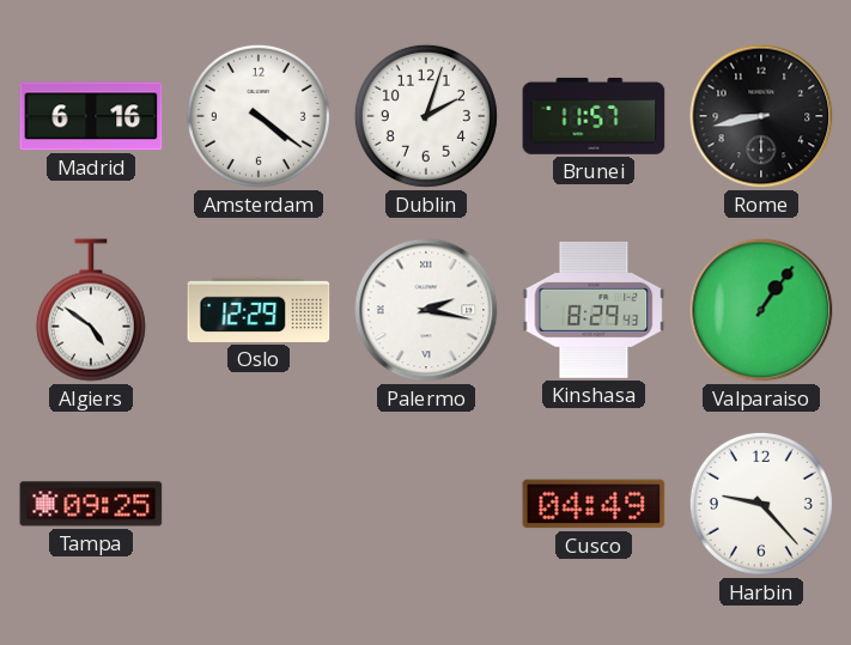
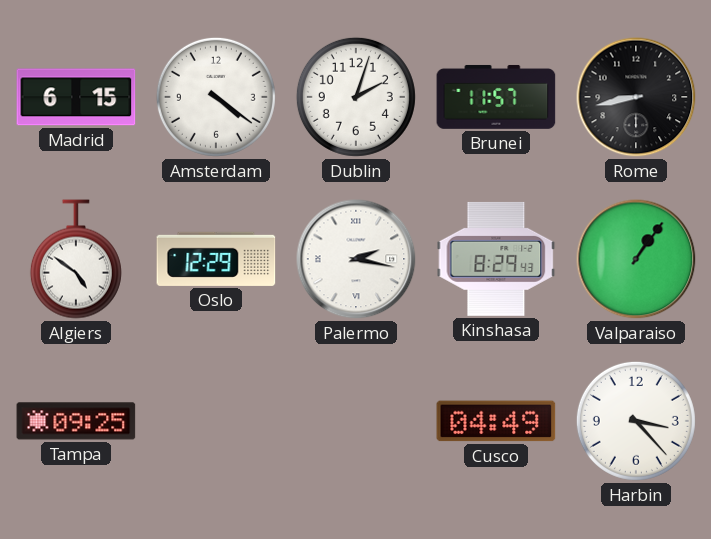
Madrid: 6:16 -> 6:15
Harbin: 9:23 -> 3:23
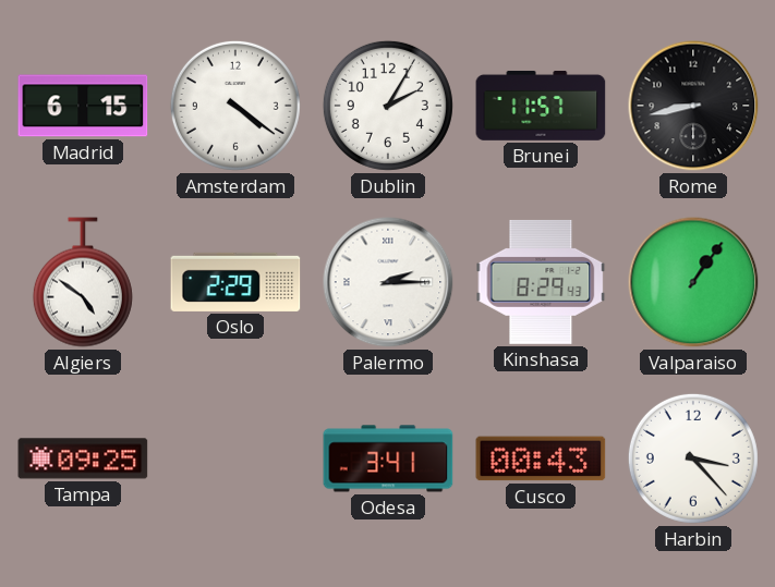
Dublin: 2:03 -> 2:05
Oslo: 12:29 -> 2:29
Palermo: 2:17 -> 2:15
Odesa: none -> 3:41
Cusco: 04:49 -> 00:43
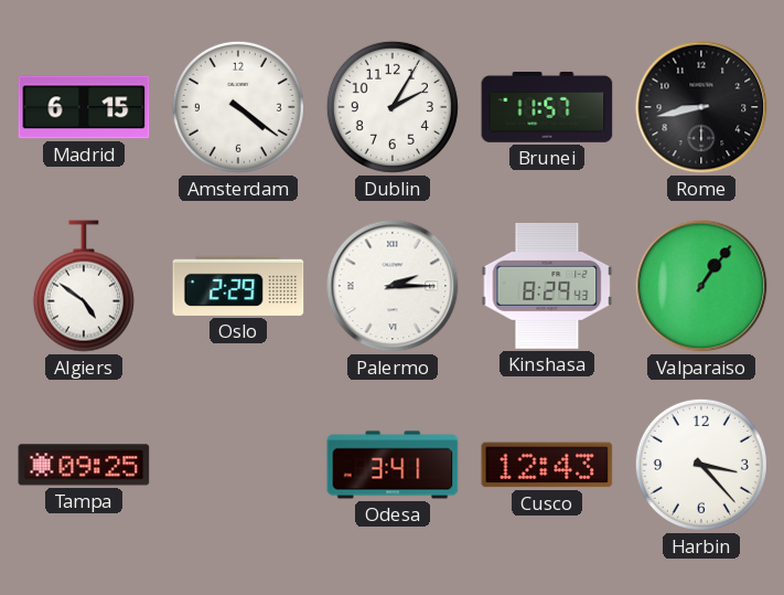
Cusco: 00:43 -> 12:43
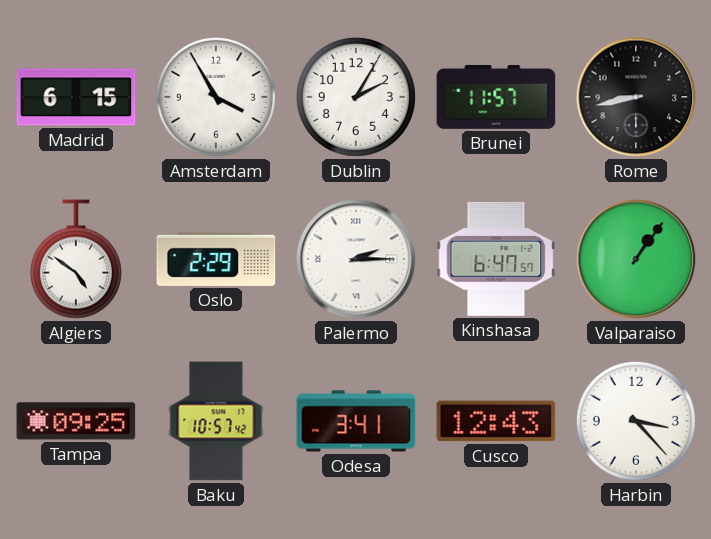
Amsterdam: 4:21 -> 3:55
Kinshasa: 8:29 -> 6:47
Baku: none -> 10:57
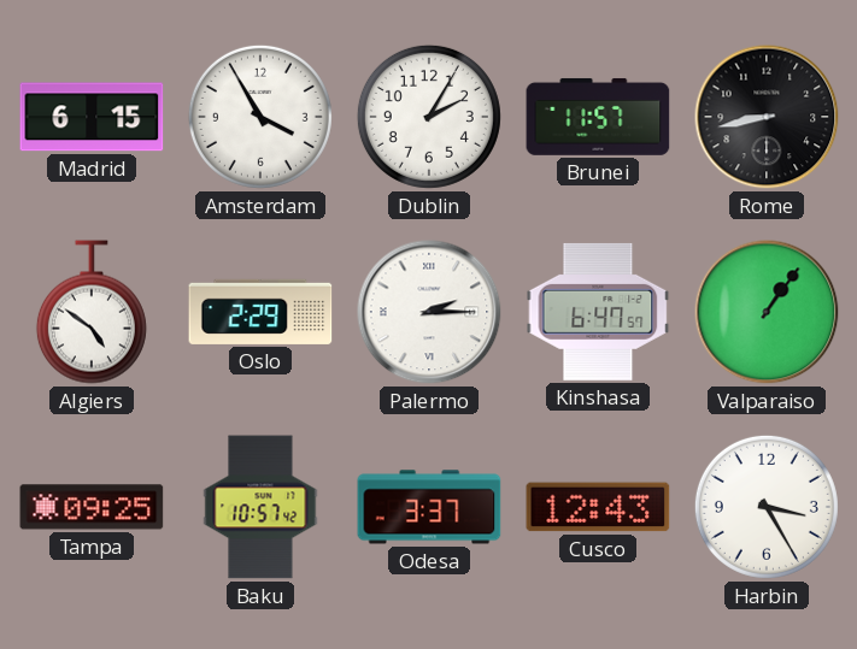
Odesa: 3:41 -> 3:37
Harbin: 3:23 -> 3:25
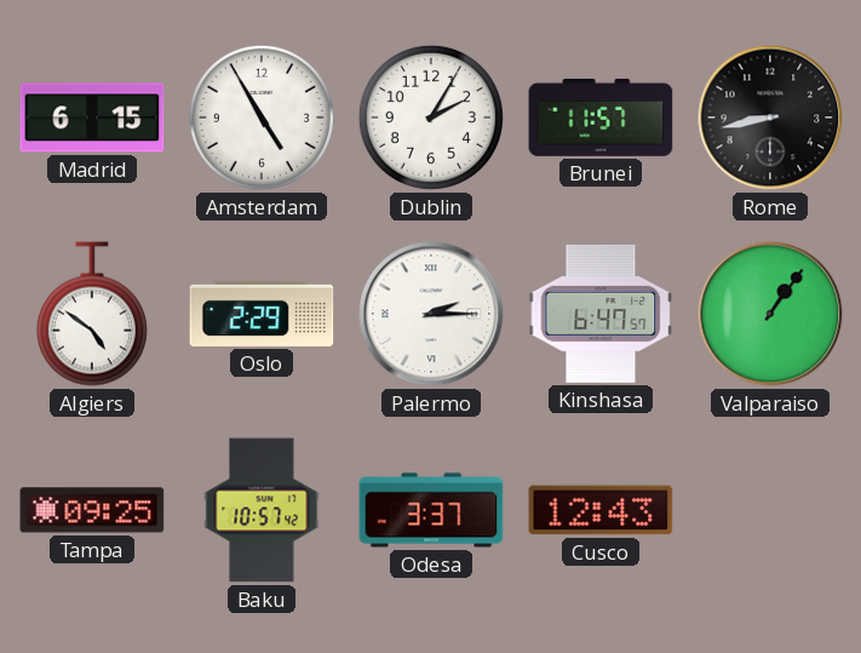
Amsterdam: 3:55 -> 4:55
Harbin: 3:25 -> none
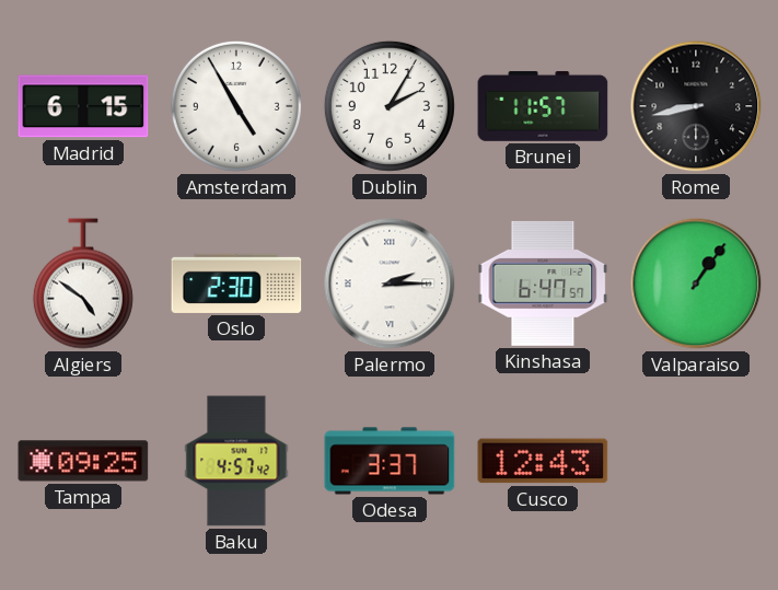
Oslo: 2:29 -> 2:30
Baku: 10:57 -> 4:57
